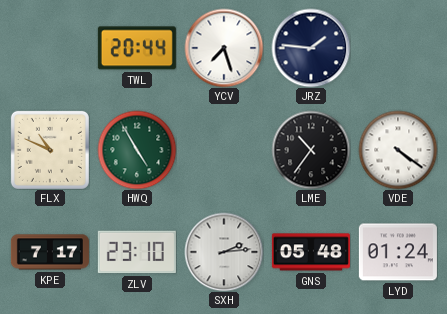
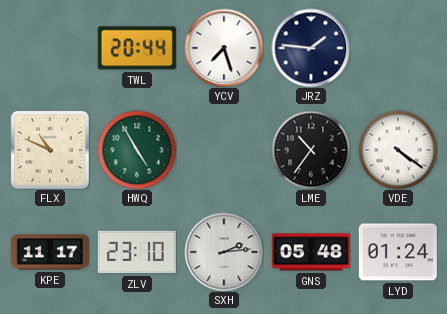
KPE: 7:17 -> 11:17
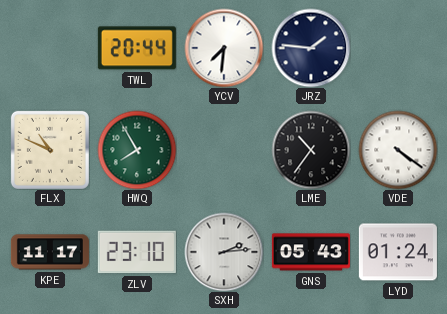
YCV: 7:27 -> 7:31
HWQ: 4:55 -> 7:55
GNS: 05:48 -> 05:43
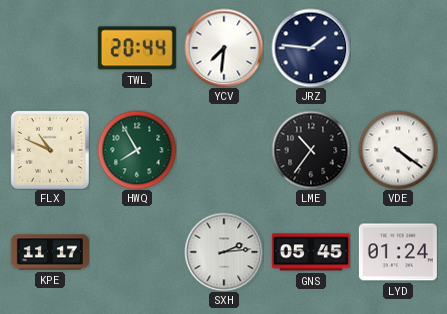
ZLV: 23:10 -> none
GNS: 05:43 -> 05:45
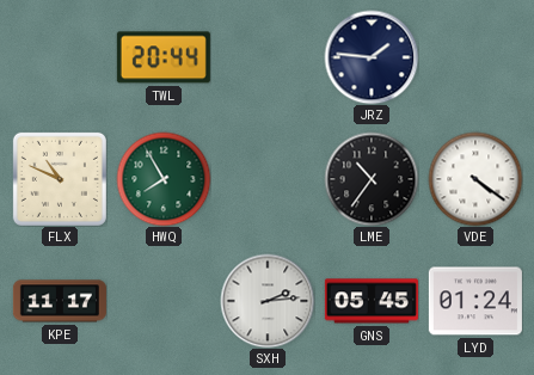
YCV: 7:31 -> none
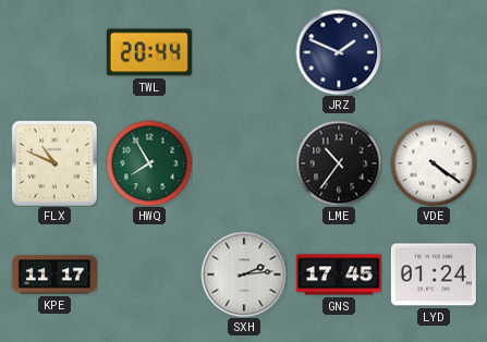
JRZ: 1:46 -> 1:49
GNS: 05:45 -> 17:45
